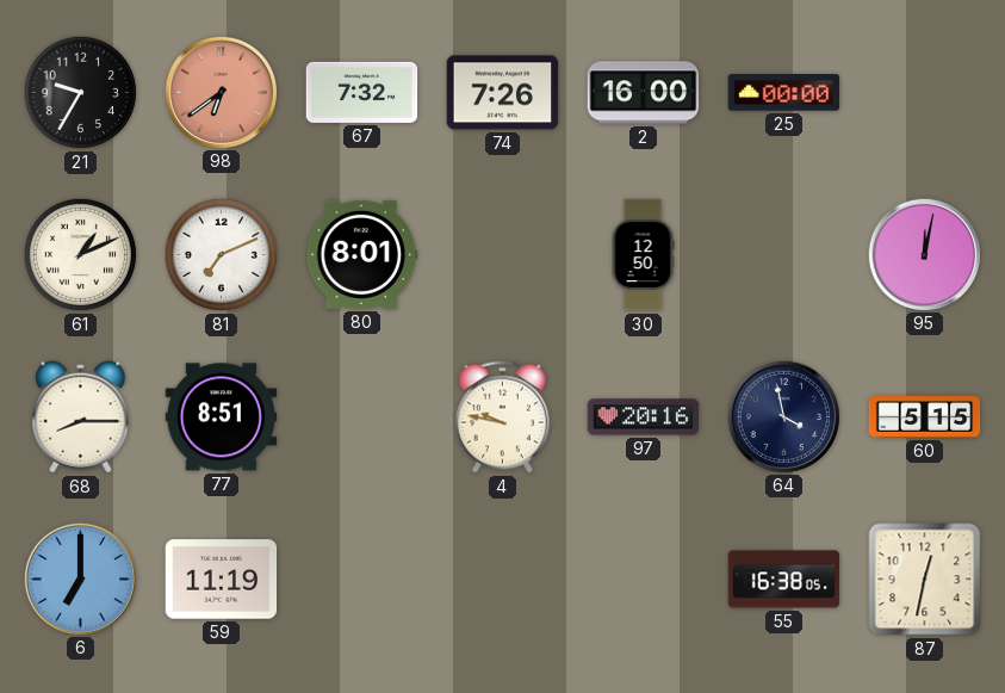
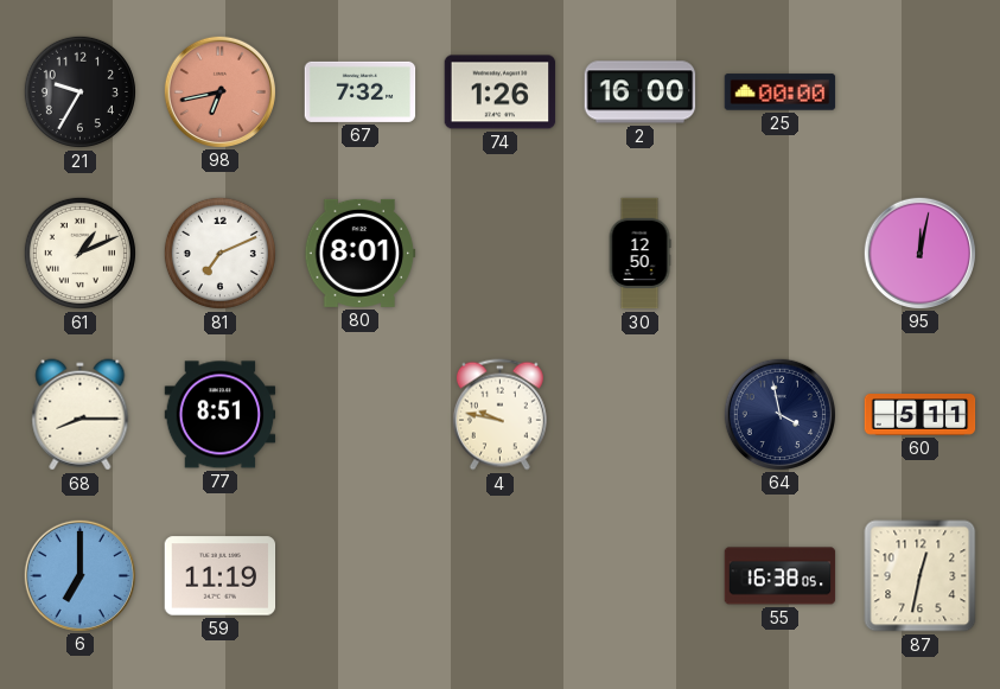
98: 6:39 -> 6:43
74: 7:26 -> 1:26
97: 20:16 -> none
60: 5:15 -> 5:11
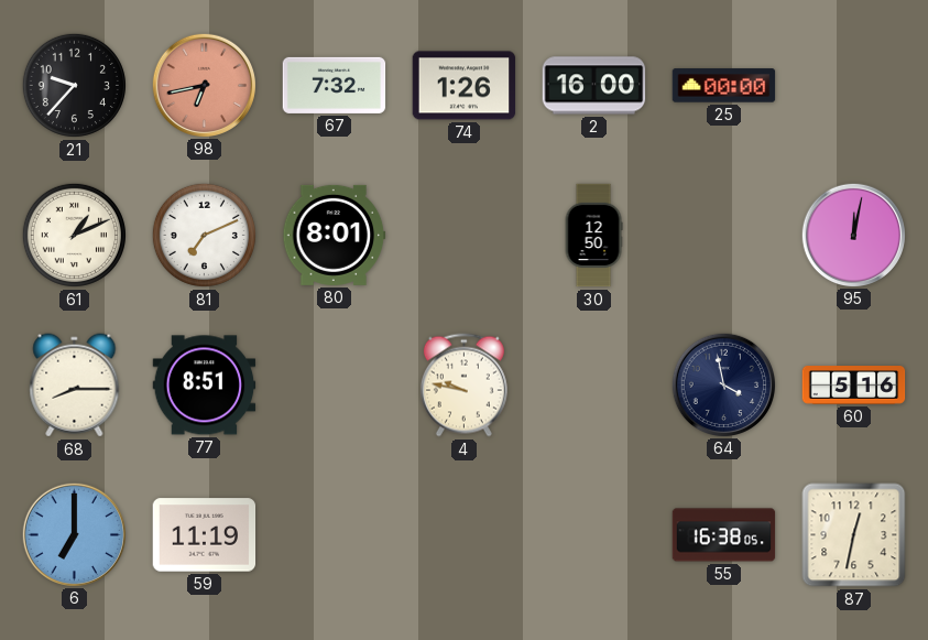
21: 9:35 -> 9:37
60: 5:11 -> 5:16
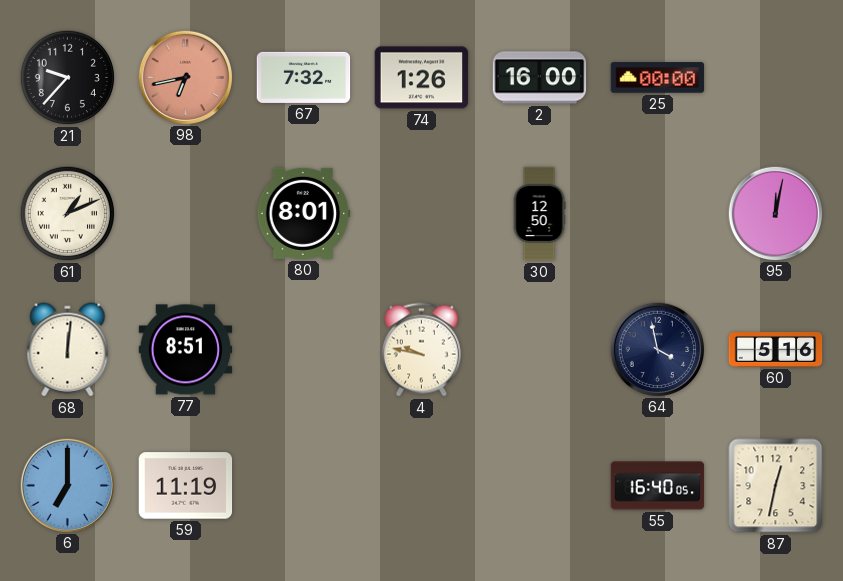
81: 7:11 -> none
68: 8:15 -> 12:01
55: 16:38 -> 16:40
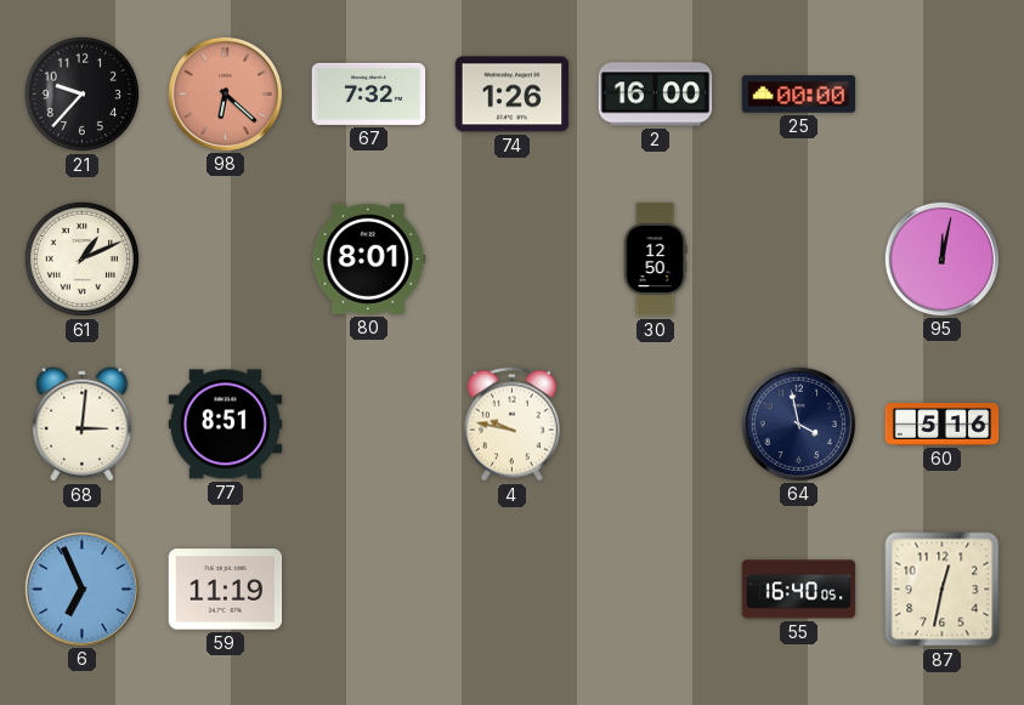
98: 6:43 -> 6:22
68: 12:01 -> 3:01
6: 7:00 -> 6:56
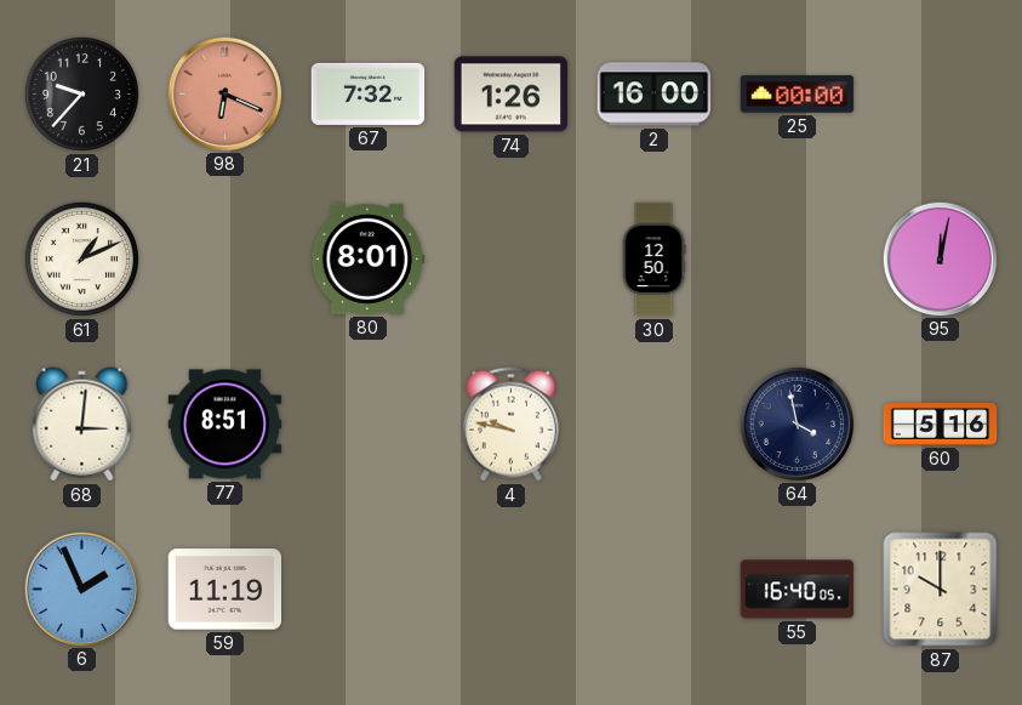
98: 6:22 -> 6:19
6: 6:56 -> 1:56
87: 12:32 -> 10:00
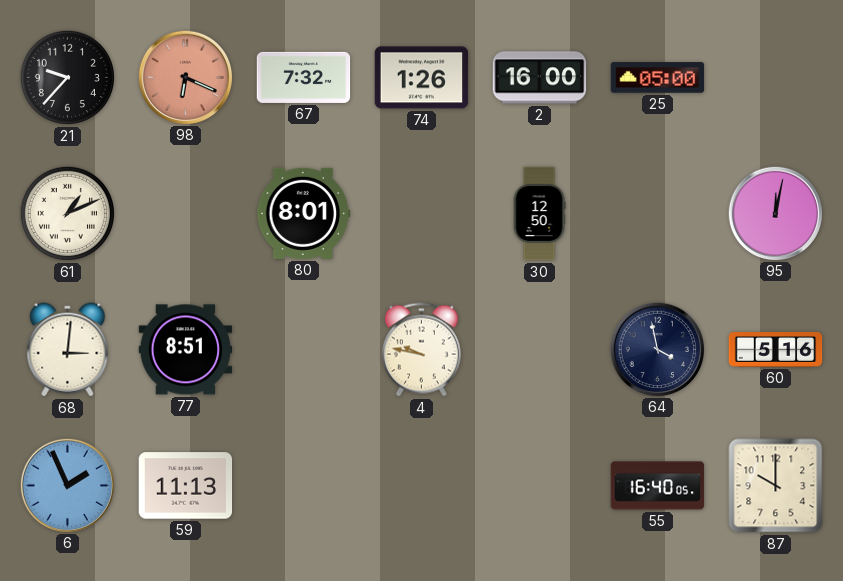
25: 00:00 -> 05:00
59: 11:19 -> 11:13
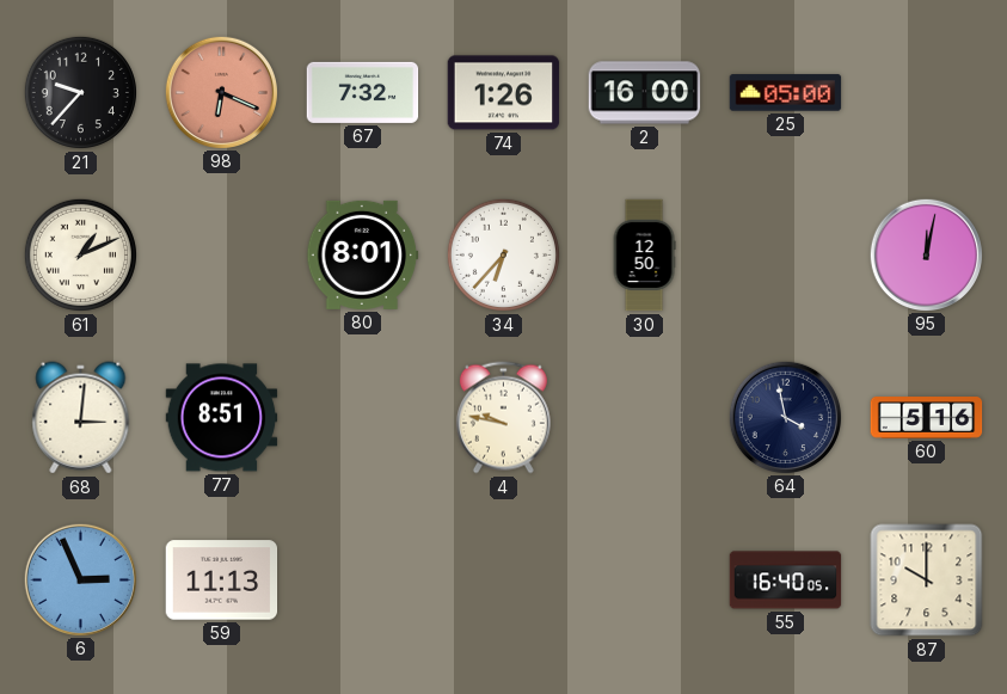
34: none -> 6:37
6: 1:56 -> 2:56
